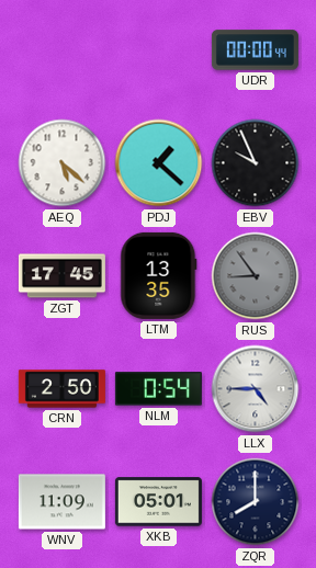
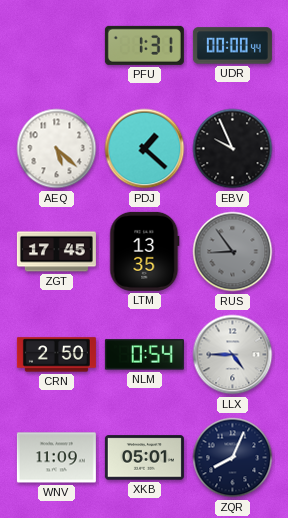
PFU: none -> 1:31
ZQR: 8:00 -> 8:04
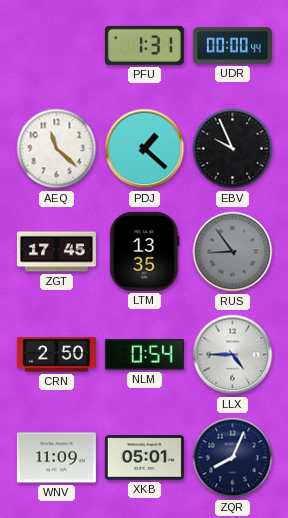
AEQ: 5:22 -> 11:22
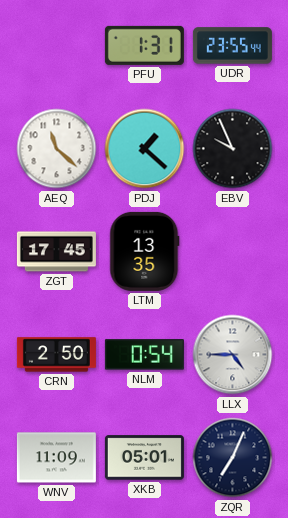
UDR: 00:00 -> 23:55
RUS: 8:54 -> none
ZQR: 8:04 -> 7:04
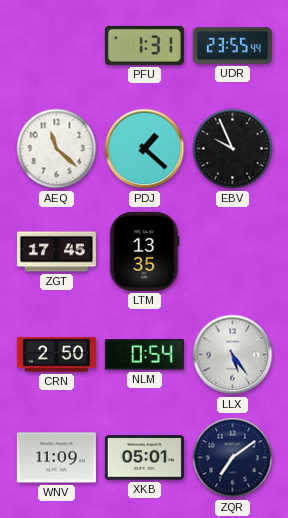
LLX: 4:45 -> 5:24
ZQR: 7:04 -> 7:09
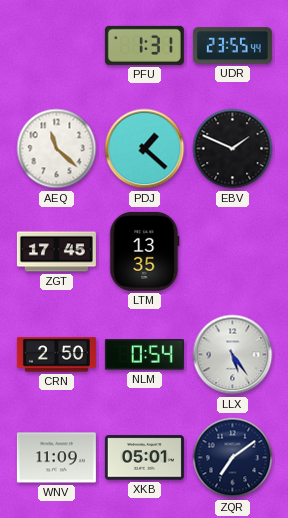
EBV: 9:56 -> 1:49
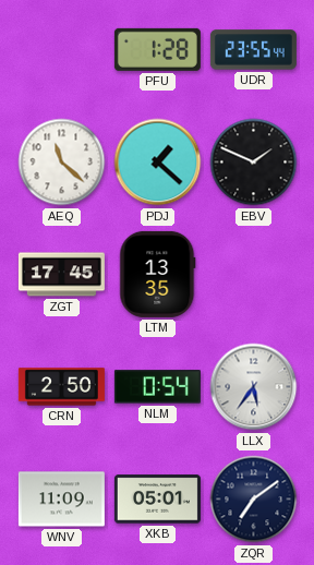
PFU: 1:31 -> 1:28
LLX: 5:24 -> 5:36
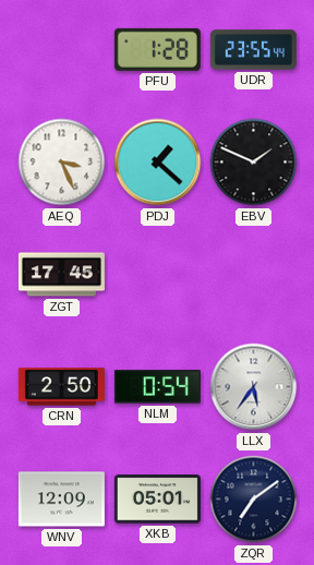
AEQ: 11:22 -> 3:26
LTM: 13:35 -> none
WNV: 11:09 -> 12:09
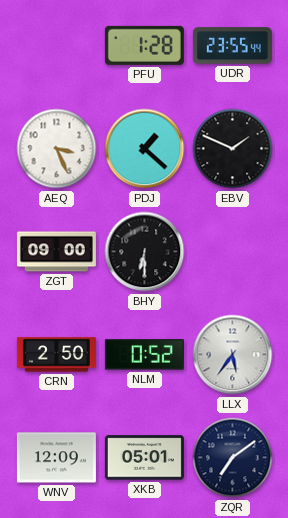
ZGT: 17:45 -> 09:00
BHY: none -> 6:30
NLM: 0:54 -> 0:52
